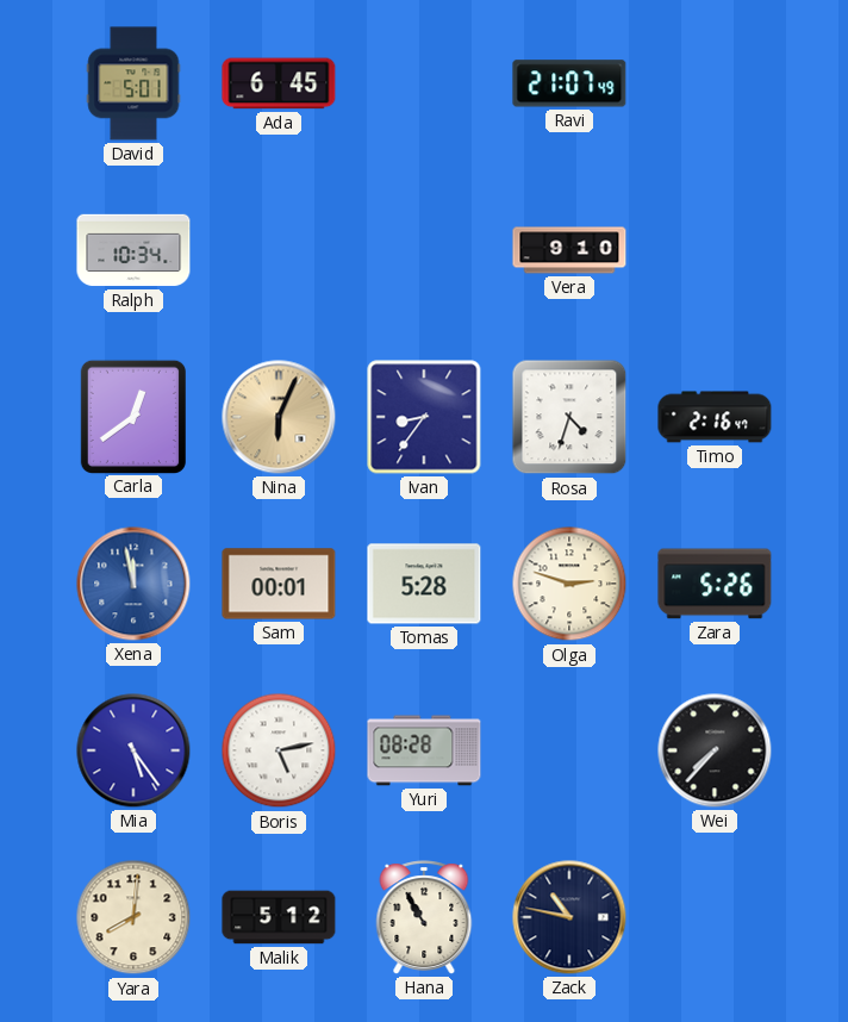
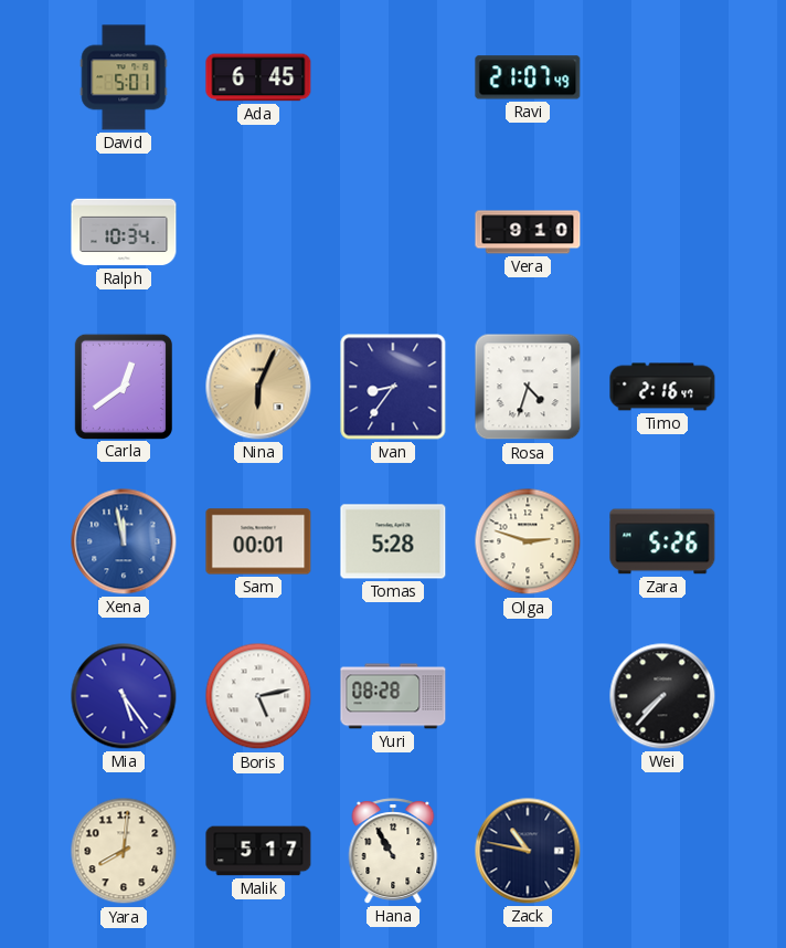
Malik: 5:12 -> 5:17
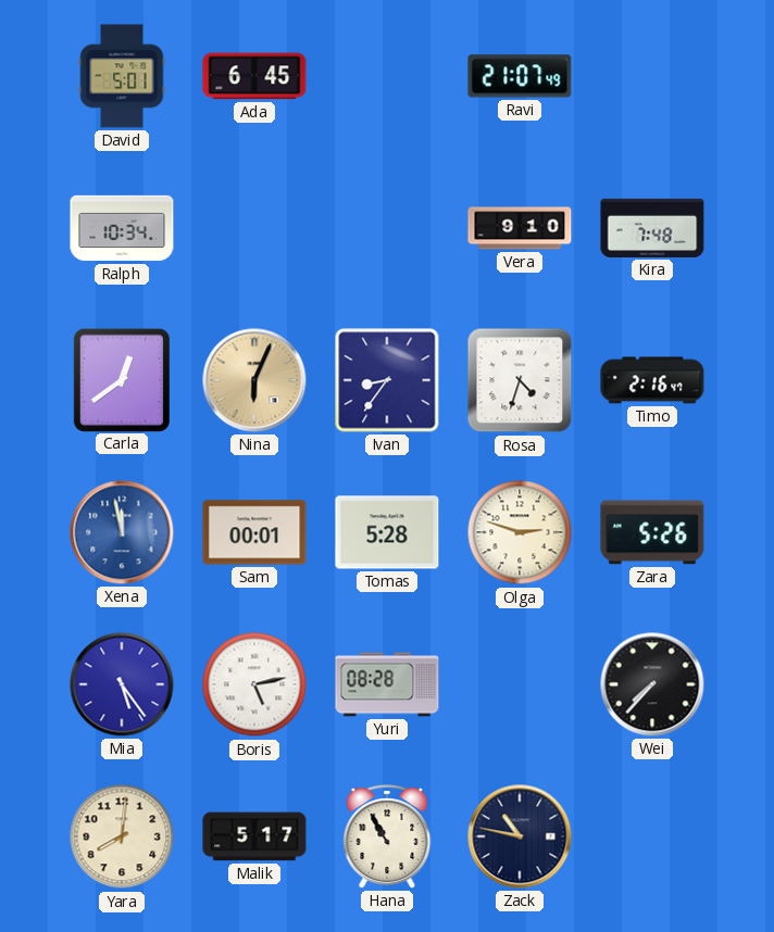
Kira: none -> 7:48
